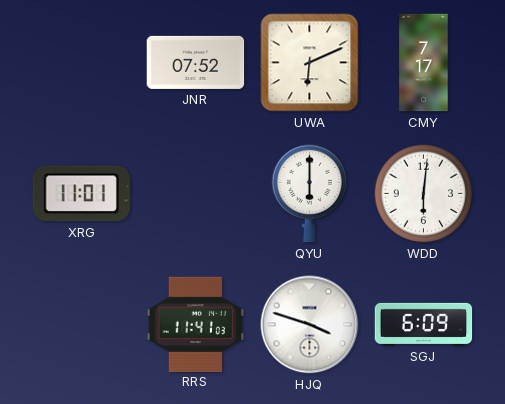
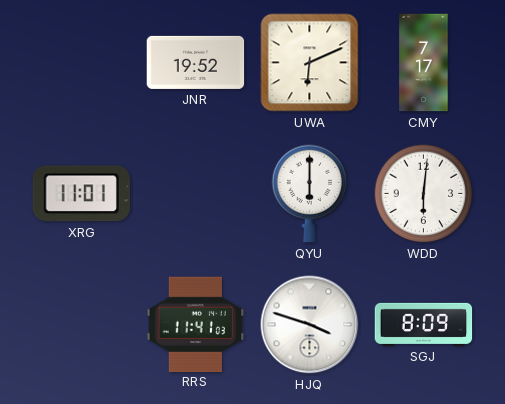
JNR: 07:52 -> 19:52
SGJ: 6:09 -> 8:09
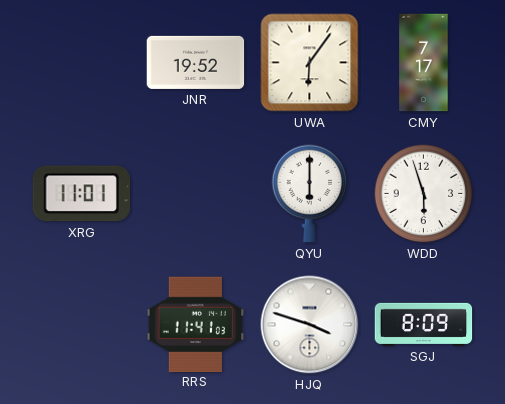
UWA: 6:11 -> 6:06
WDD: 6:01 -> 5:57
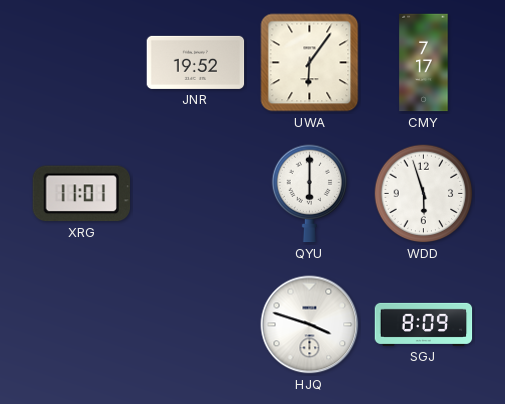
RRS: 11:41 -> none
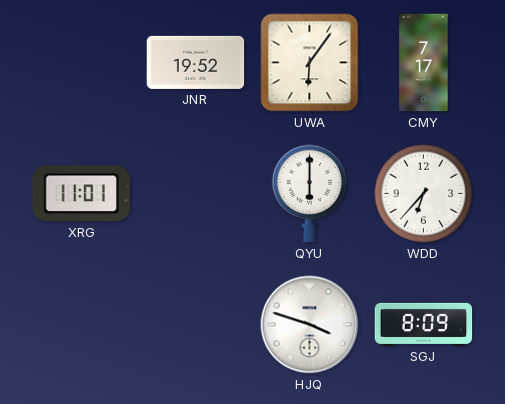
WDD: 5:57 -> 6:37
